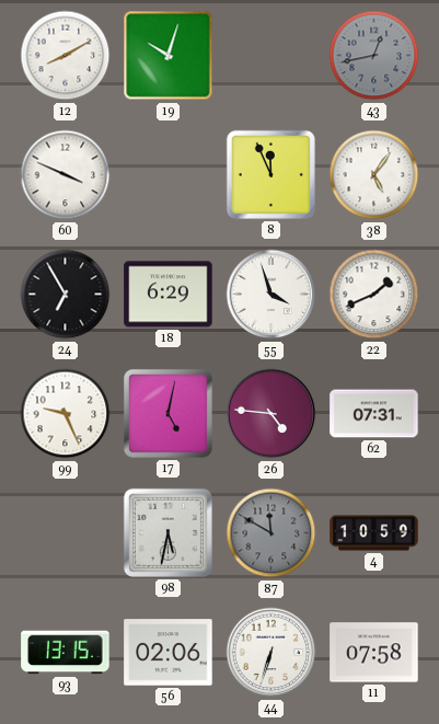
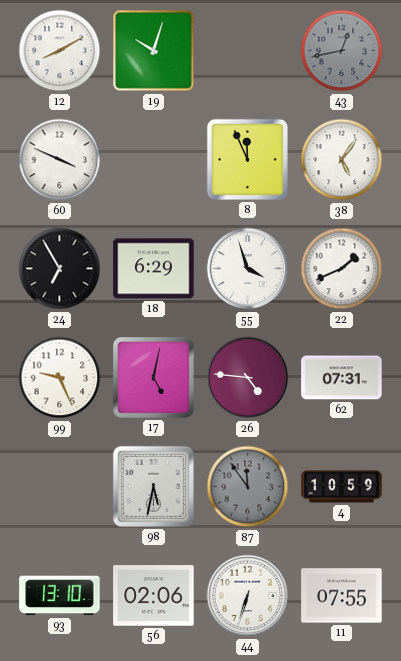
87: 11:50 -> 11:54
93: 13:15 -> 13:10
11: 07:58 -> 07:55
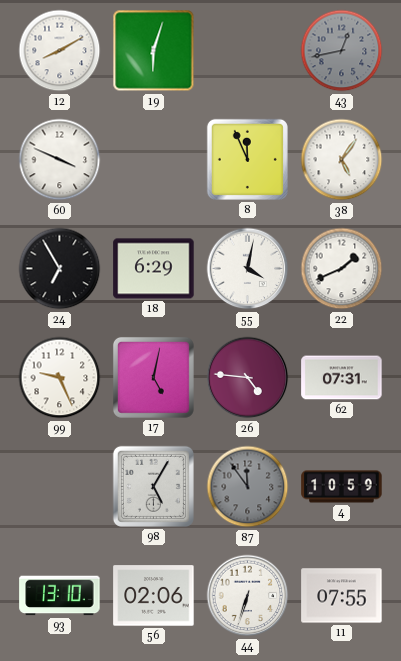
19: 10:03 -> 6:03
55: 3:57 -> 4:02
98: 5:32 -> 5:05
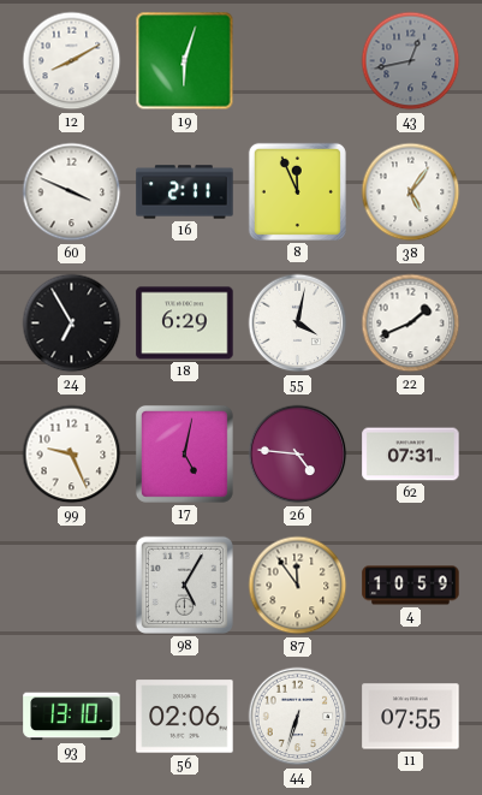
16: none -> 2:11
87 dial: grey -> cream
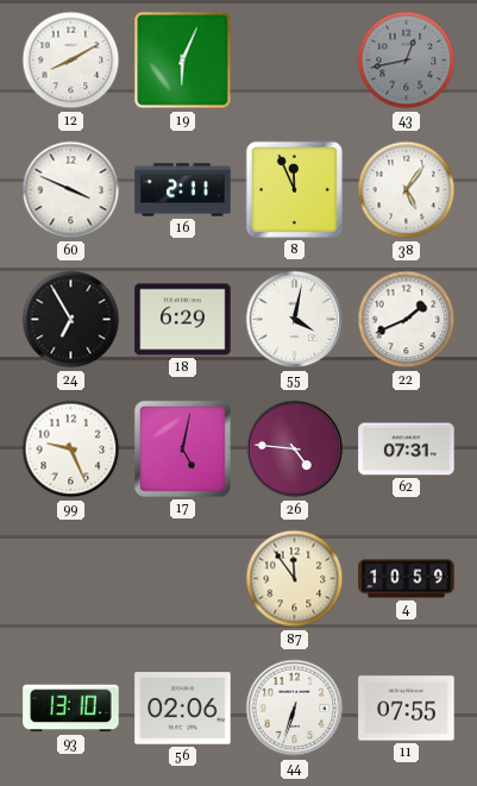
19: 6:03 -> 6:04
98: 5:05 -> none
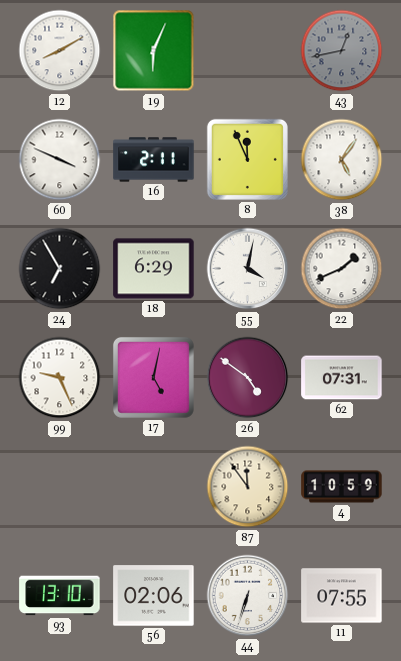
26: 4:46 -> 4:51
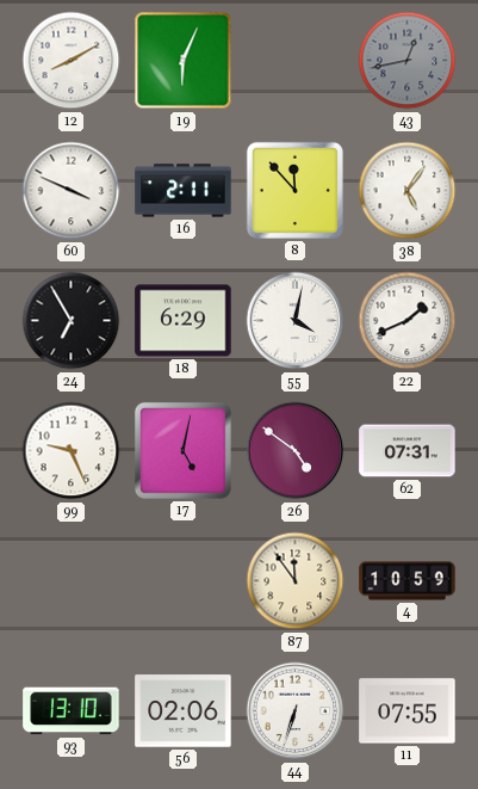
8: 11:56 -> 11:53
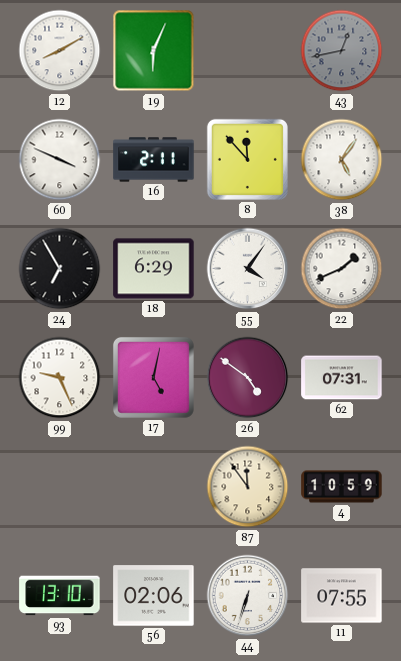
55: 4:02 -> 4:06
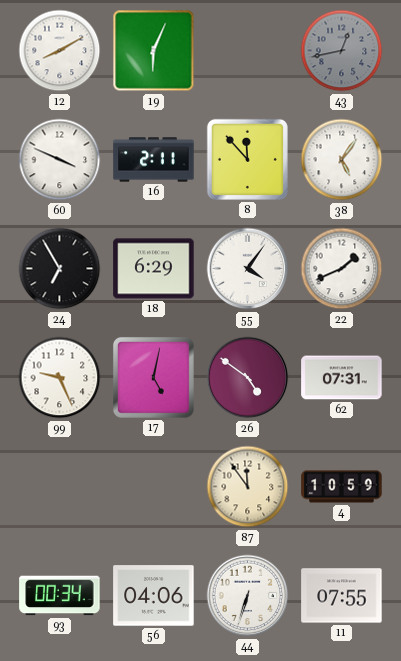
93: 13:10 -> 00:34
56: 02:06 -> 04:06
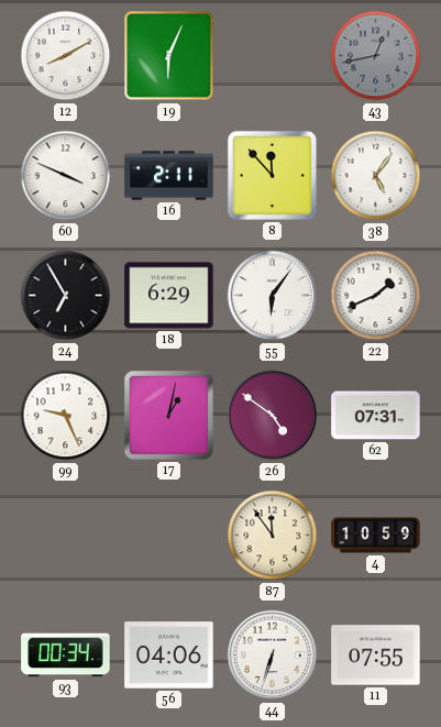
55: 4:06 -> 6:06
17: 5:02 -> 1:02
